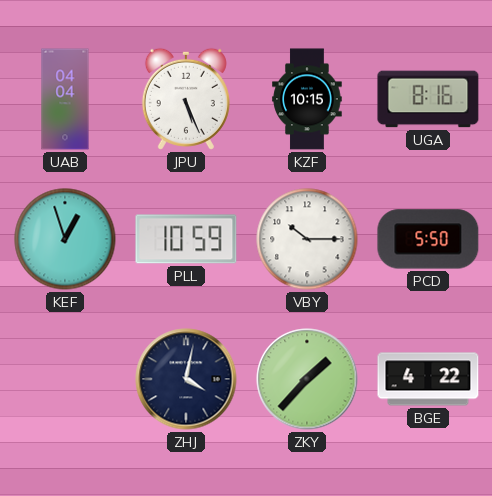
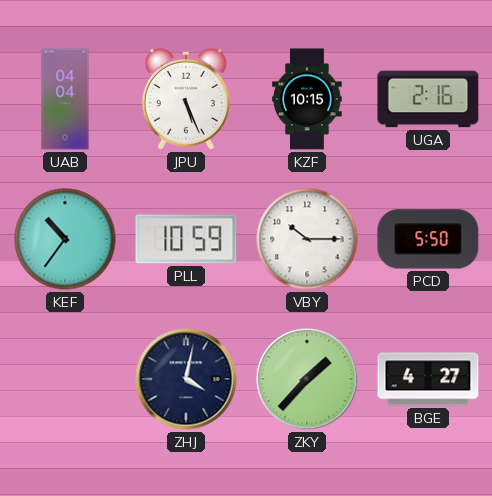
UGA: 8:16 -> 2:16
KEF: 12:57 -> 10:36
BGE: 4:22 -> 4:27
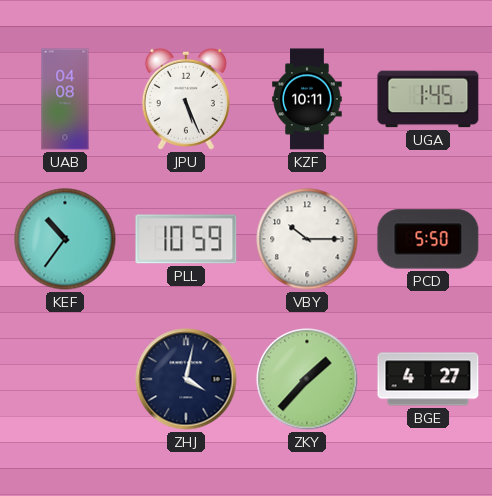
UAB: 04:04 -> 04:08
KZF: 10:15 -> 10:11
UGA: 2:16 -> 1:45
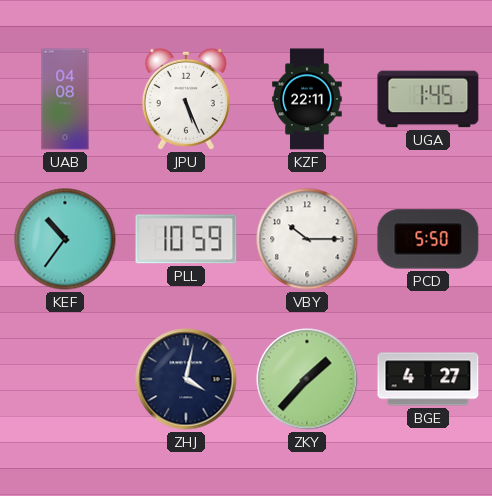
KZF: 10:11 -> 22:11
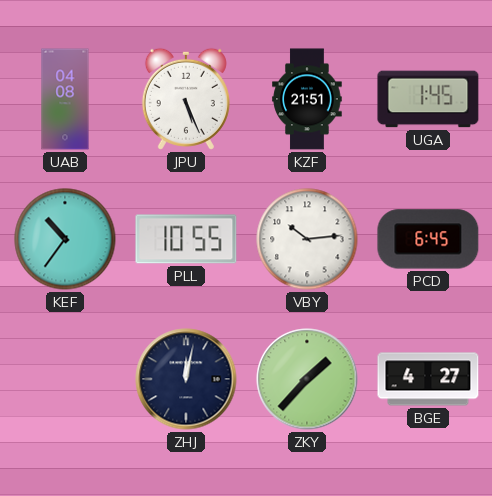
KZF: 22:11 -> 21:51
PLL: 10:59 -> 10:55
VBY: 10:15 -> 10:14
PCD: 5:50 -> 6:45
ZHJ: 4:02 -> 12:02
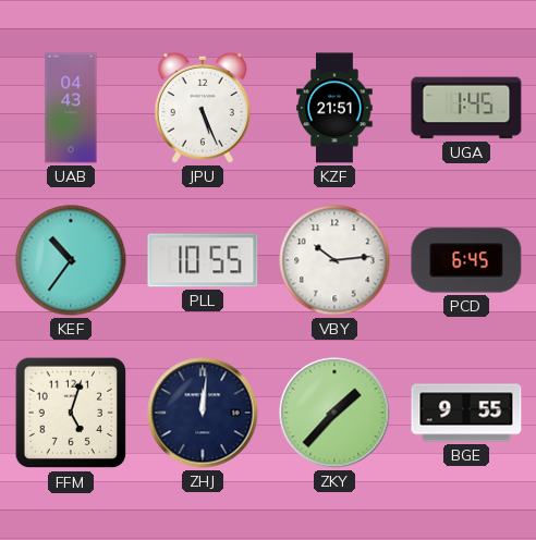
UAB: 04:08 -> 04:43
FFM: none -> 5:03
ZHJ: 12:02 -> 12:01
BGE: 4:27 -> 9:55
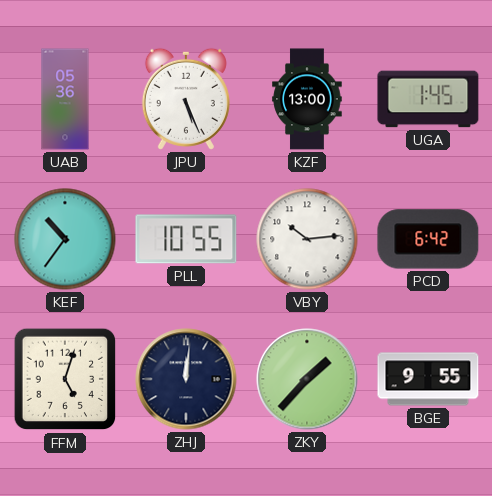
UAB: 04:43 -> 05:36
KZF: 21:51 -> 13:00
PCD: 6:45 -> 6:42
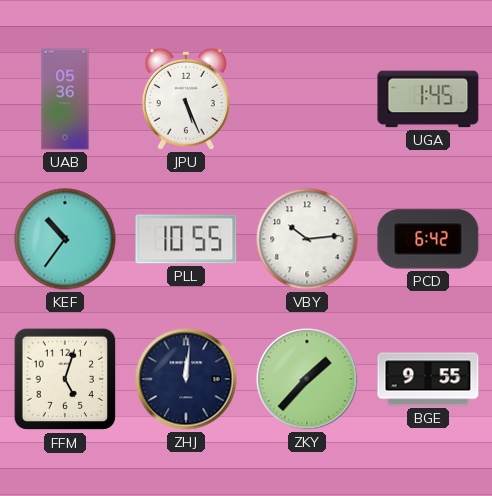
KZF: 13:00 -> none
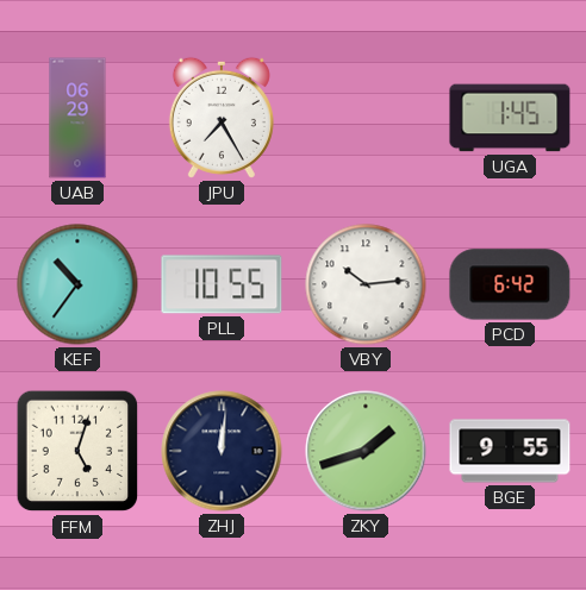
UAB: 05:36 -> 06:29
JPU: 5:26 -> 7:25
ZKY: 1:37 -> 1:42
